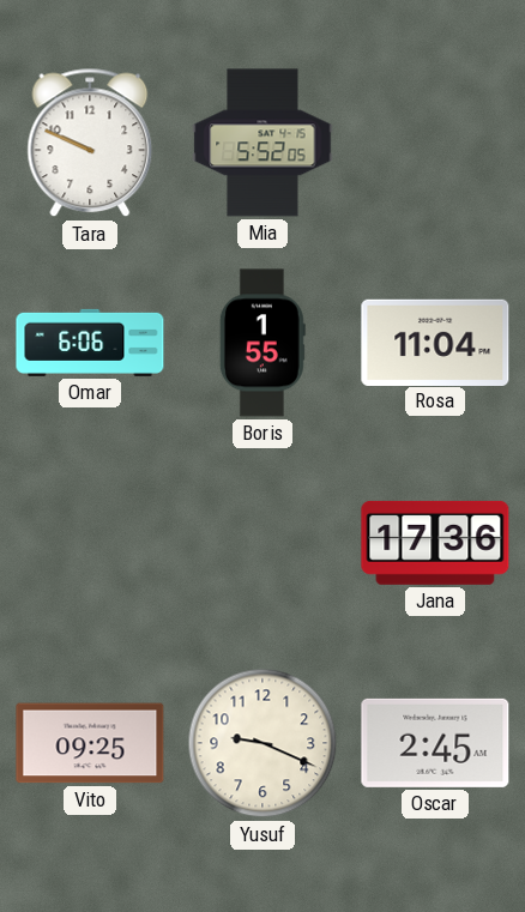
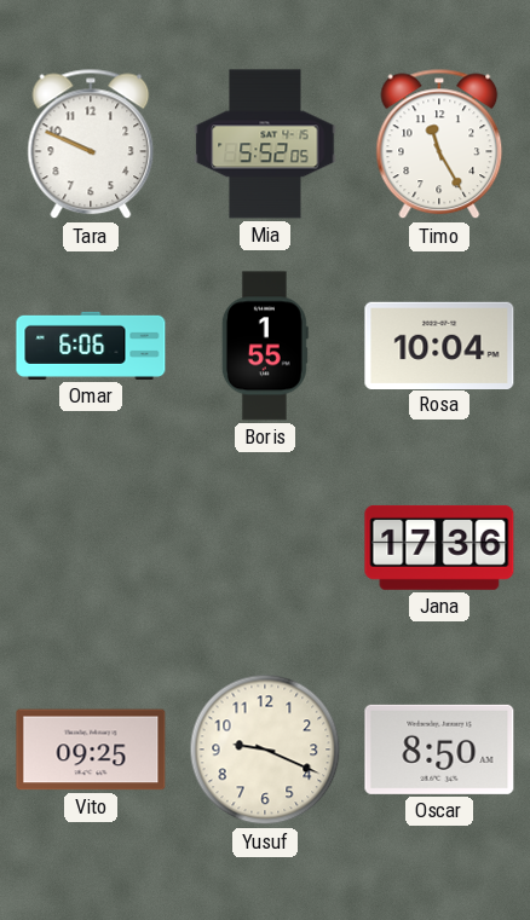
Timo: none -> 11:25
Rosa: 11:04 -> 10:04
Oscar: 2:45 -> 8:50
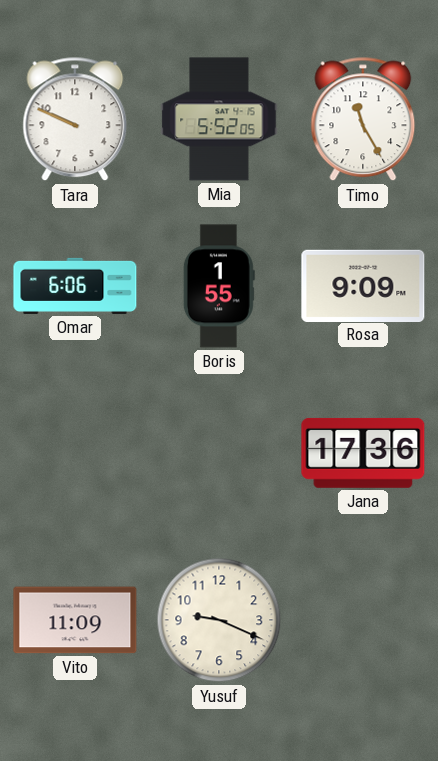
Rosa: 10:04 -> 9:09
Vito: 09:25 -> 11:09
Oscar: 8:50 -> none
